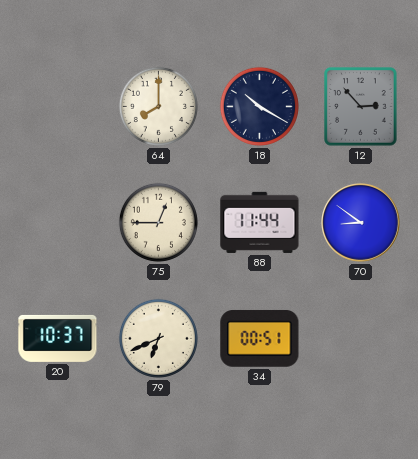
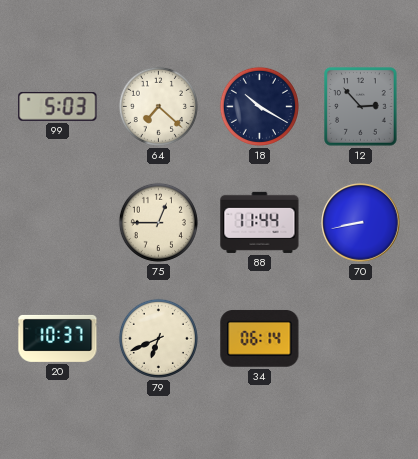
99: none -> 5:03
64: 8:00 -> 7:22
70: 8:51 -> 8:43
34: 00:51 -> 06:14
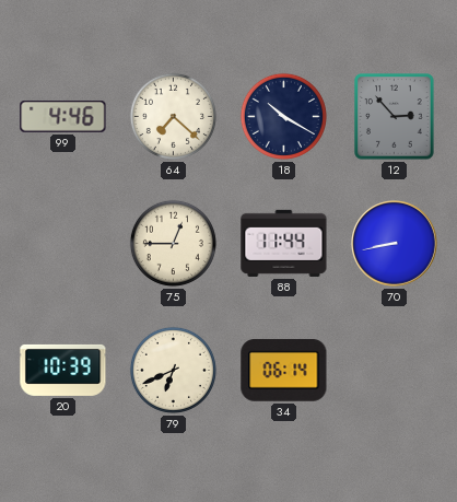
99: 5:03 -> 4:46
20: 10:37 -> 10:39
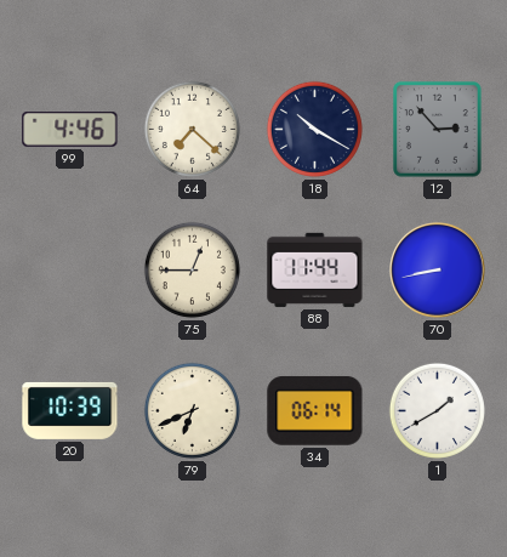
1: none -> 1:40
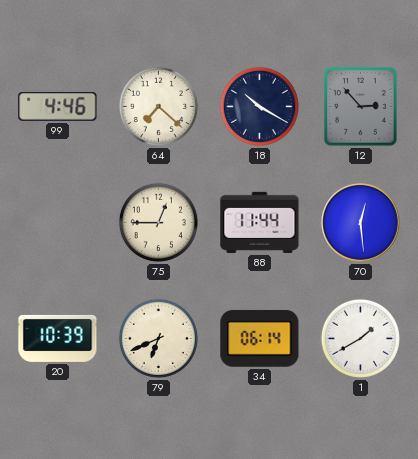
70: 8:43 -> 12:29
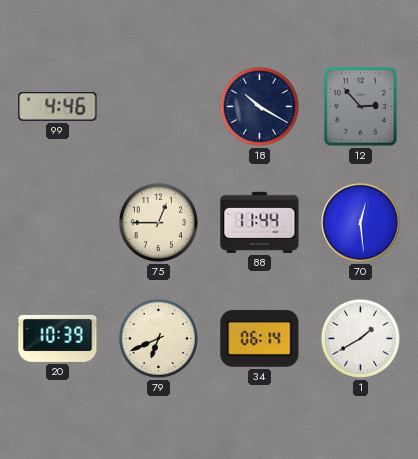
64: 7:22 -> none
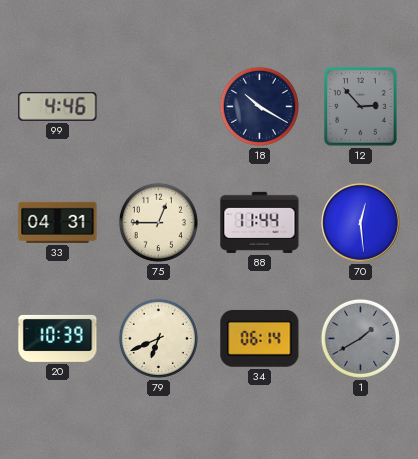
33: none -> 04:31
1 dial: white -> grey
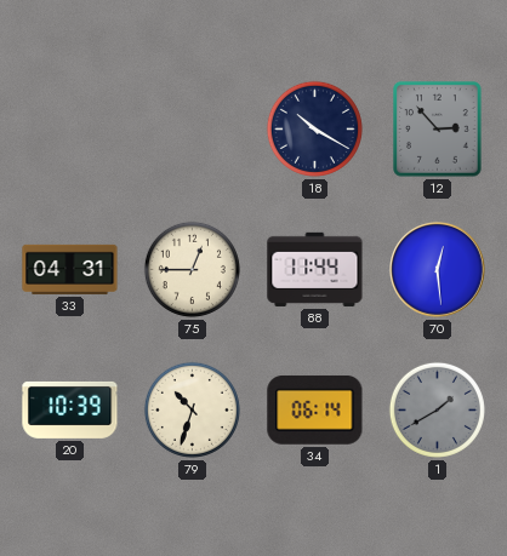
99: 4:46 -> none
79: 6:41 -> 10:33
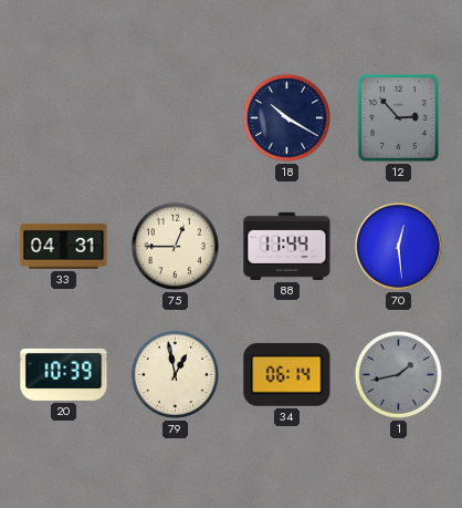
79: 10:33 -> 12:58
1: 1:40 -> 1:43
